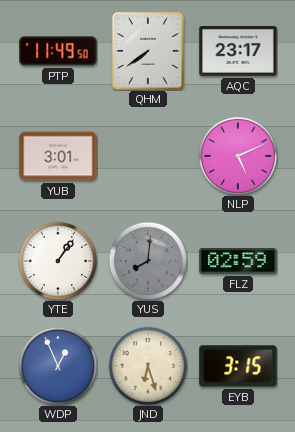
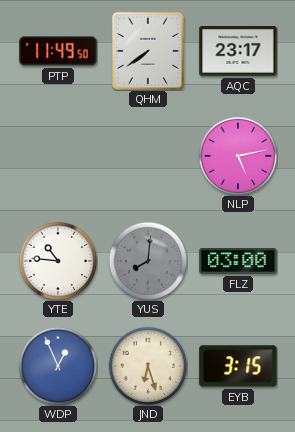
YUB: 3:01 -> none
NLP: 5:11 -> 5:13
YTE: 1:06 -> 10:46
FLZ: 02:59 -> 03:00
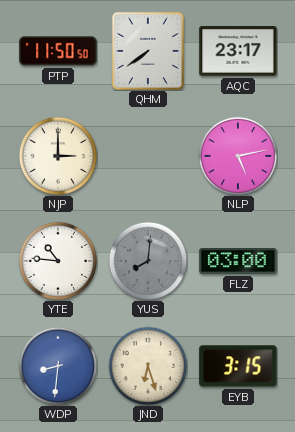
PTP: 11:49 -> 11:50
NJP: none -> 3:00
WDP: 12:56 -> 8:31
